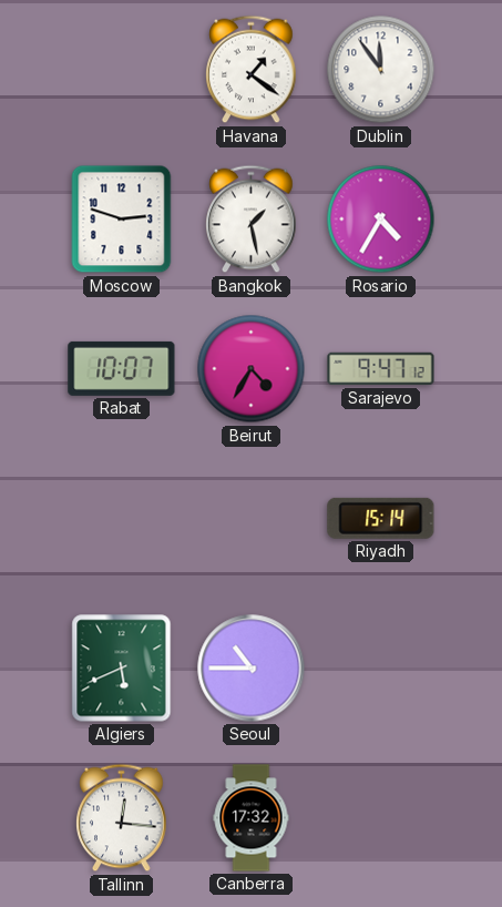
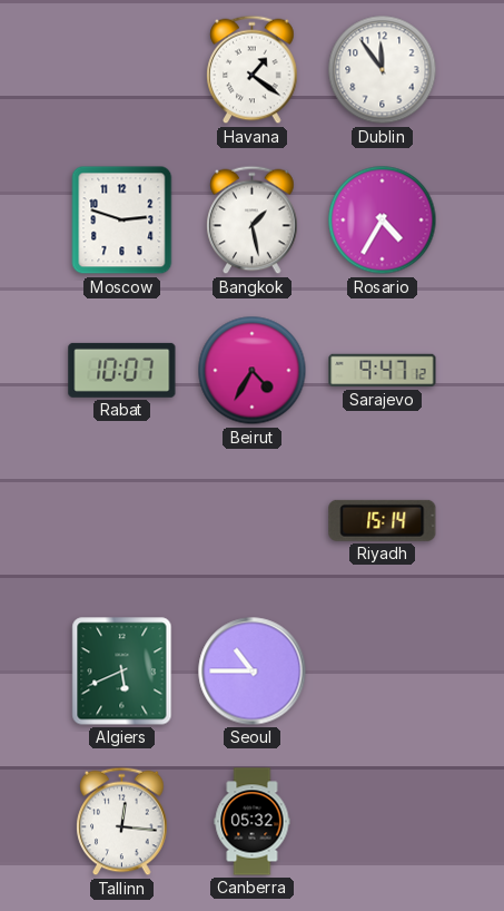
Canberra: 17:32 -> 05:32
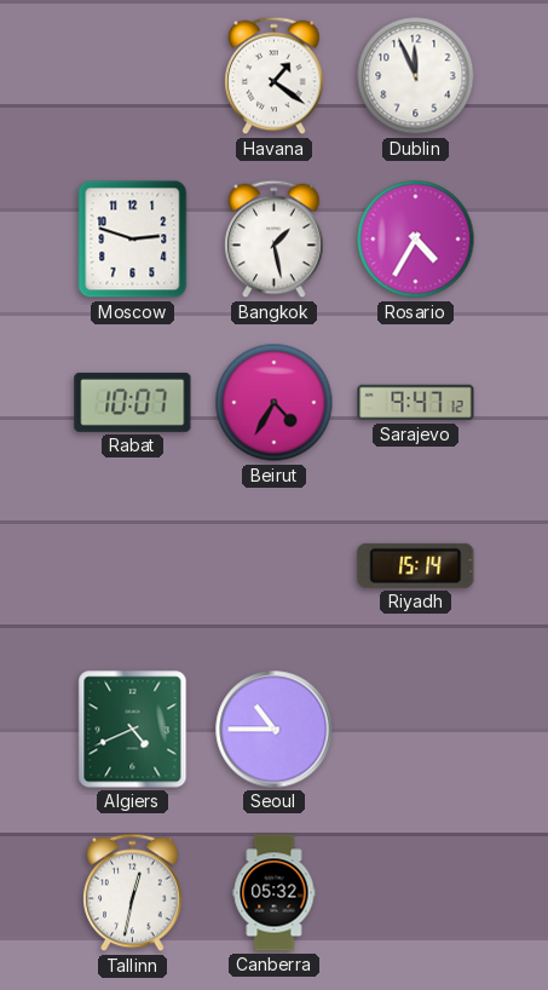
Dublin: 11:54 -> 11:56
Algiers: 5:41 -> 4:41
Tallinn: 12:16 -> 12:32
